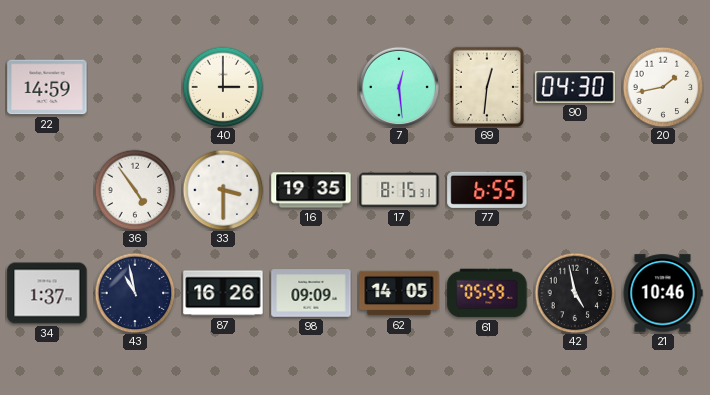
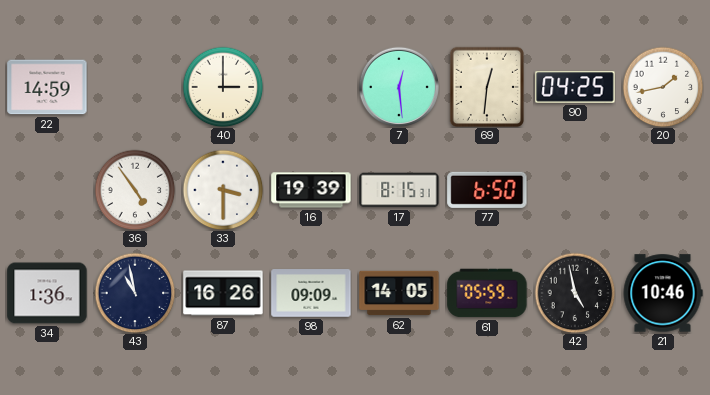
90: 04:30 -> 04:25
16: 19:35 -> 19:39
77: 6:55 -> 6:50
34: 1:37 -> 1:36
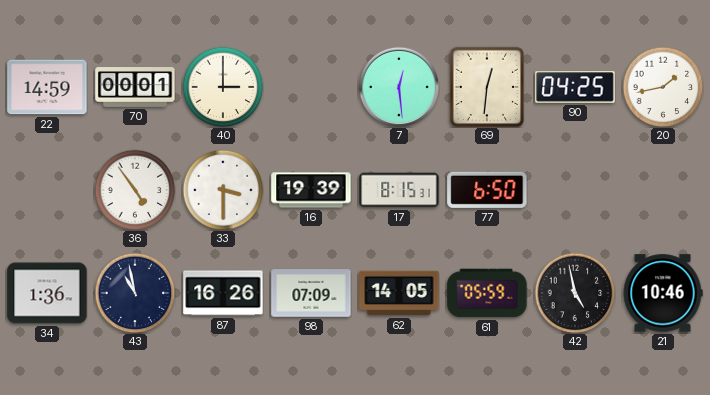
70: none -> 00:01
98: 09:09 -> 07:09
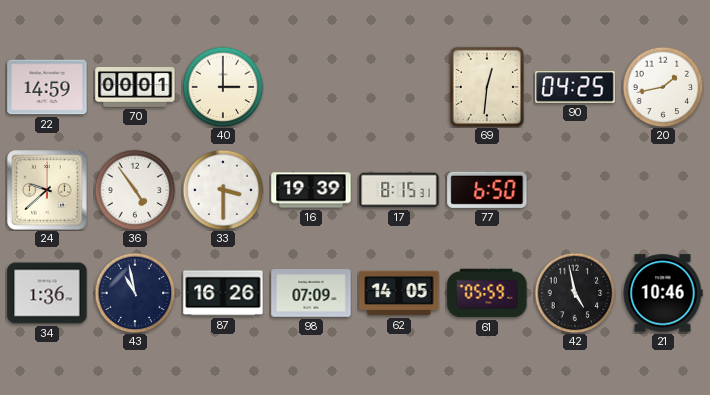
7: 12:29 -> none
24: none -> 9:38
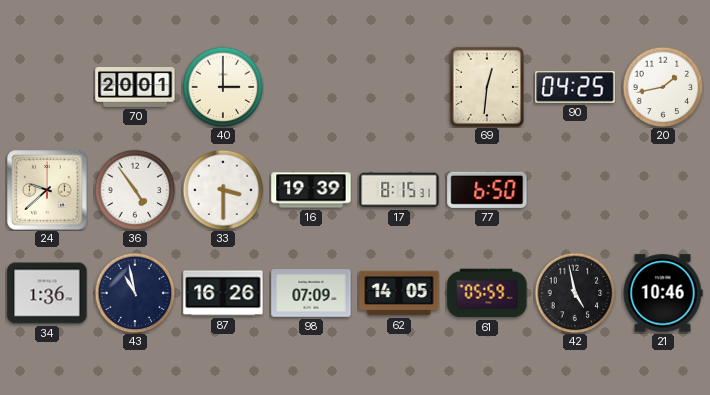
22: 14:59 -> none
70: 00:01 -> 20:01
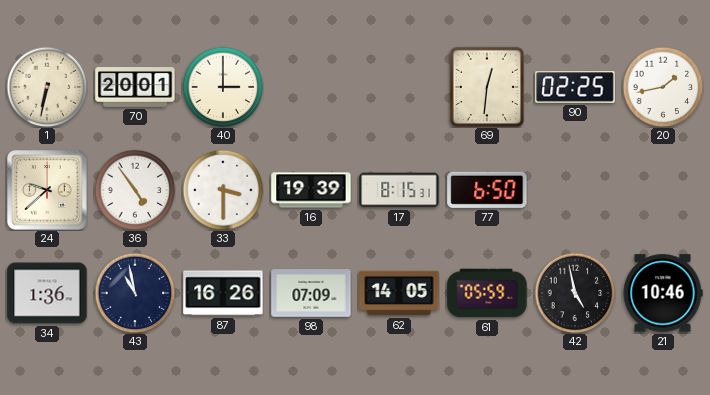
1: none -> 6:32
90: 04:25 -> 02:25
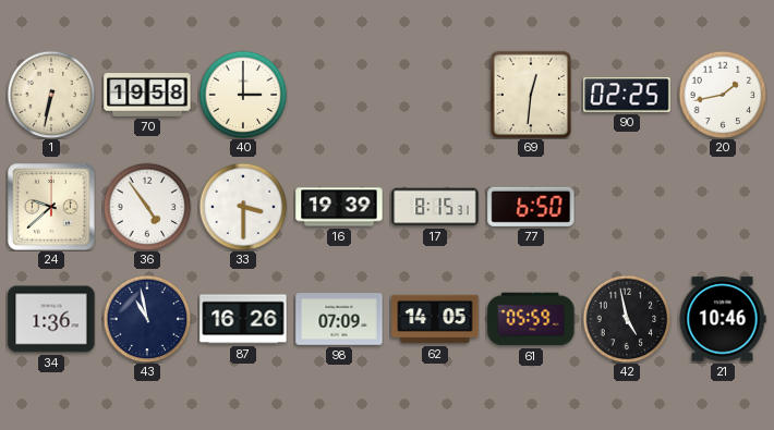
70: 20:01 -> 19:58
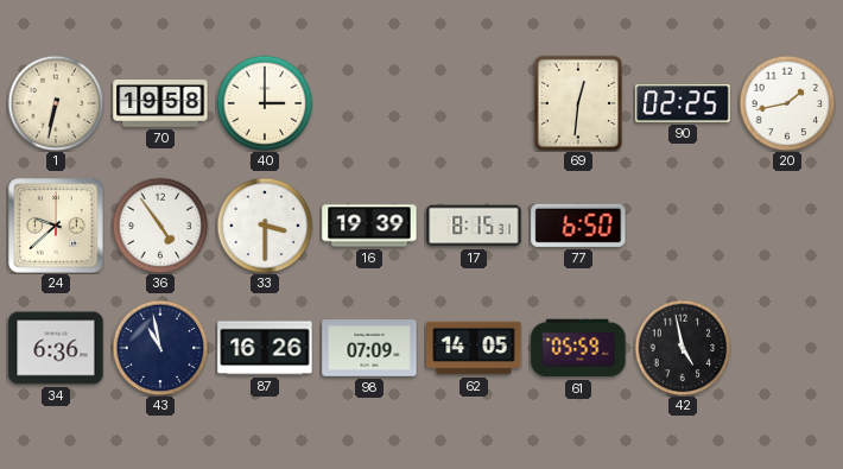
34: 1:36 -> 6:36
21: 10:46 -> none
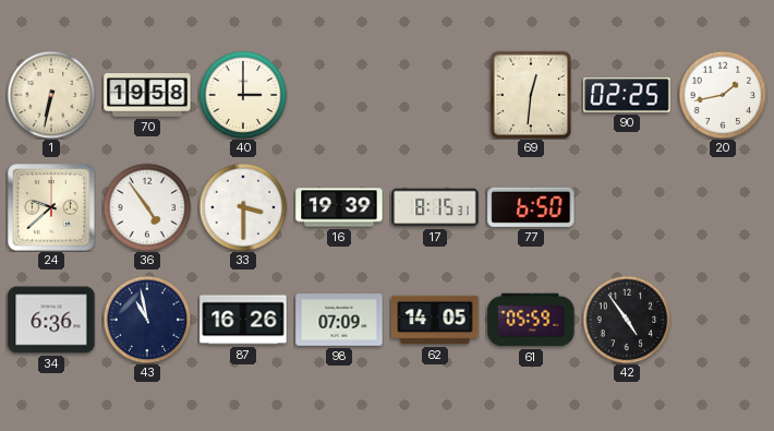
42: 4:58 -> 4:54
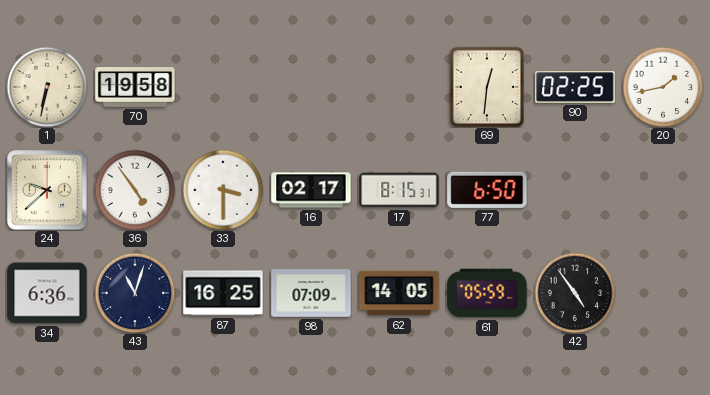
40: 3:00 -> none
16: 19:39 -> 02:17
43: 10:58 -> 11:03
87: 16:26 -> 16:25
